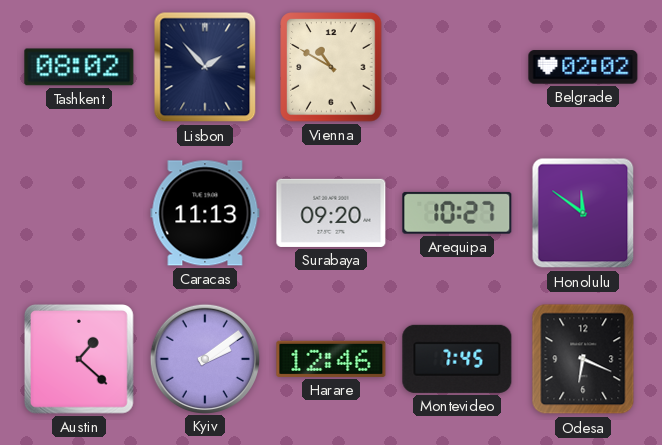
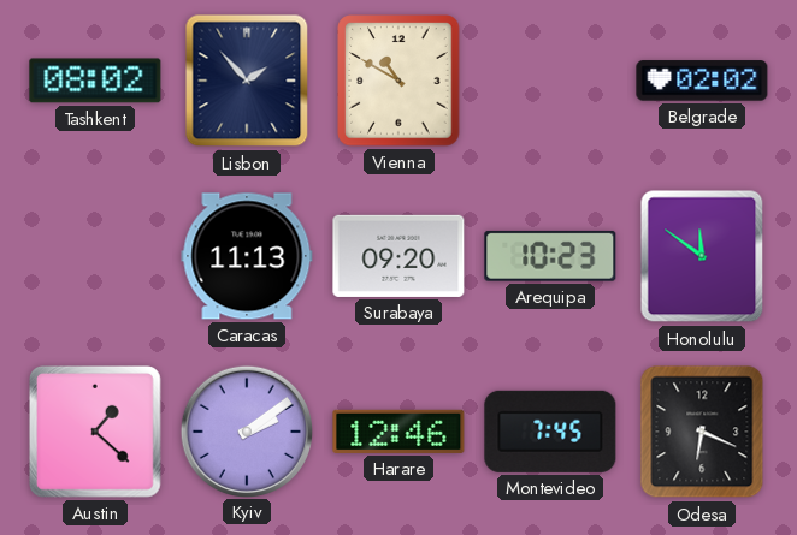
Arequipa: 10:27 -> 10:23
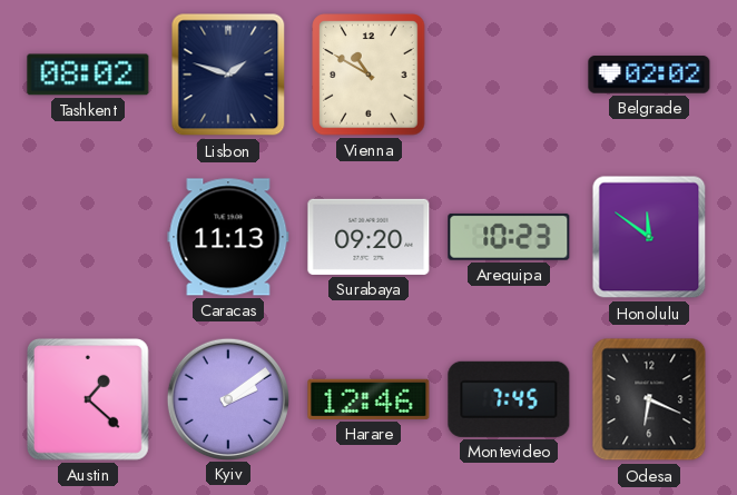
Lisbon: 1:53 -> 1:48
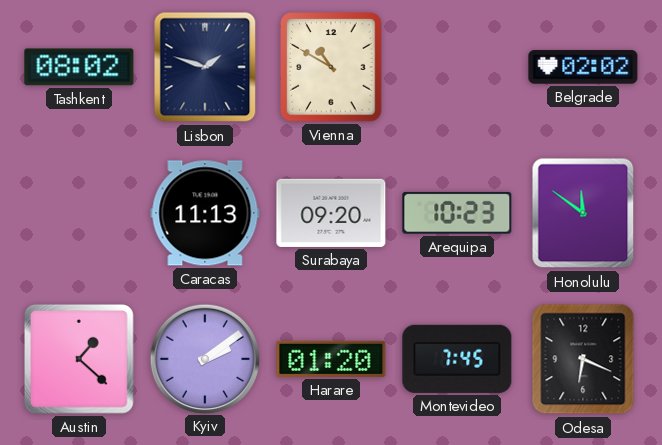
Harare: 12:46 -> 01:20
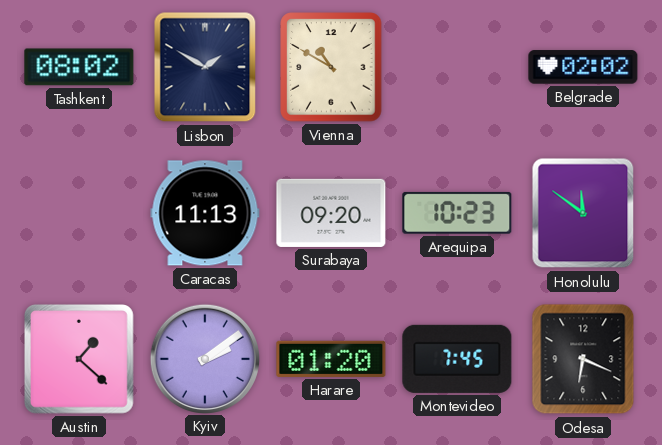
Lisbon: 1:48 -> 1:50
